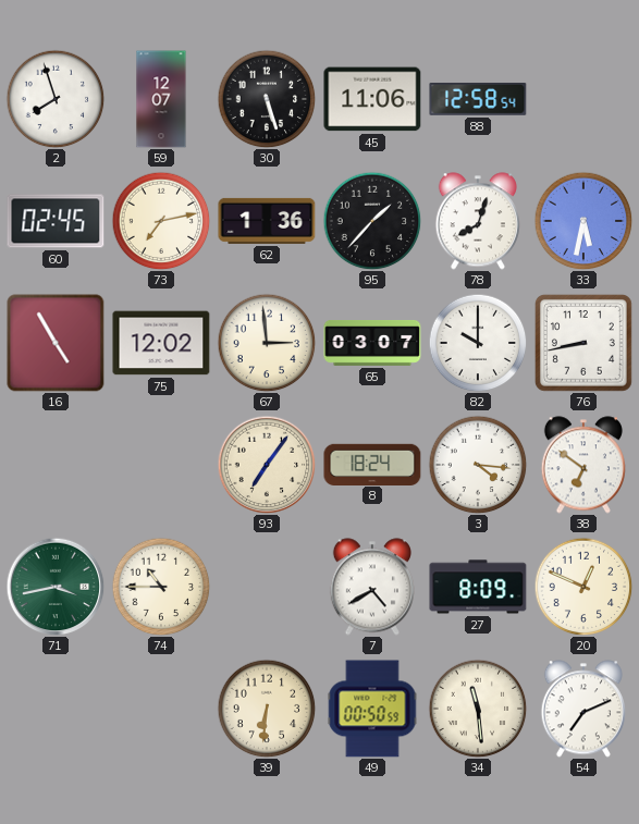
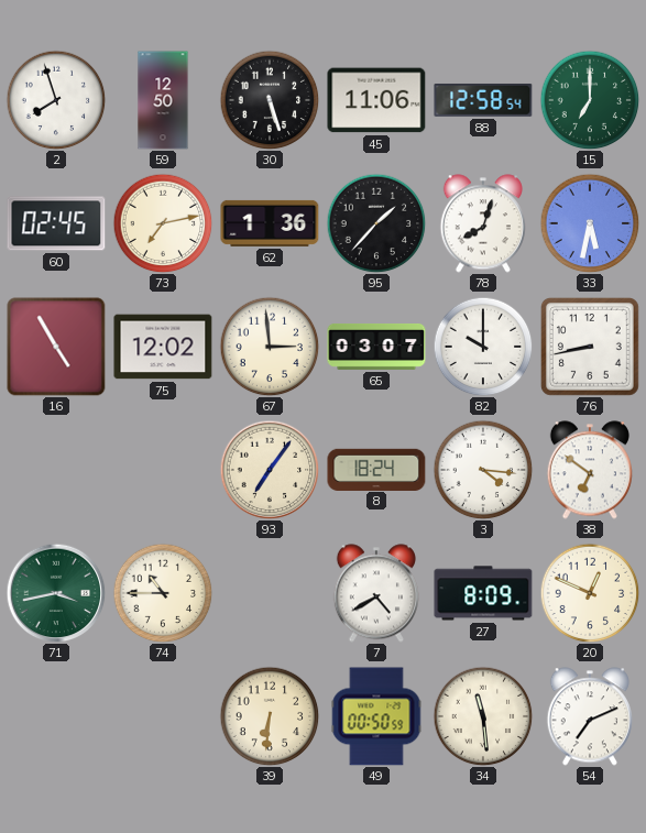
59: 12:07 -> 12:50
15: none -> 7:00
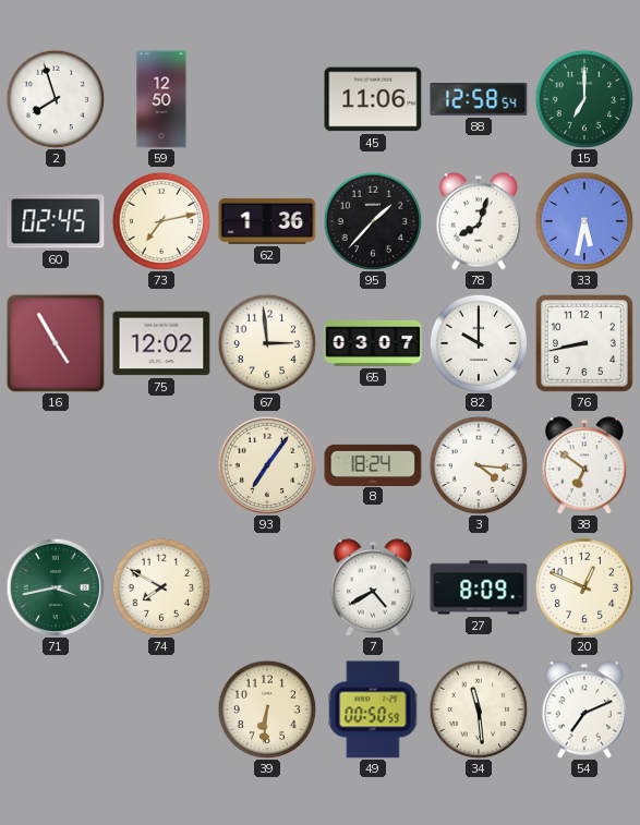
30: 5:27 -> none
74: 10:45 -> 7:50
